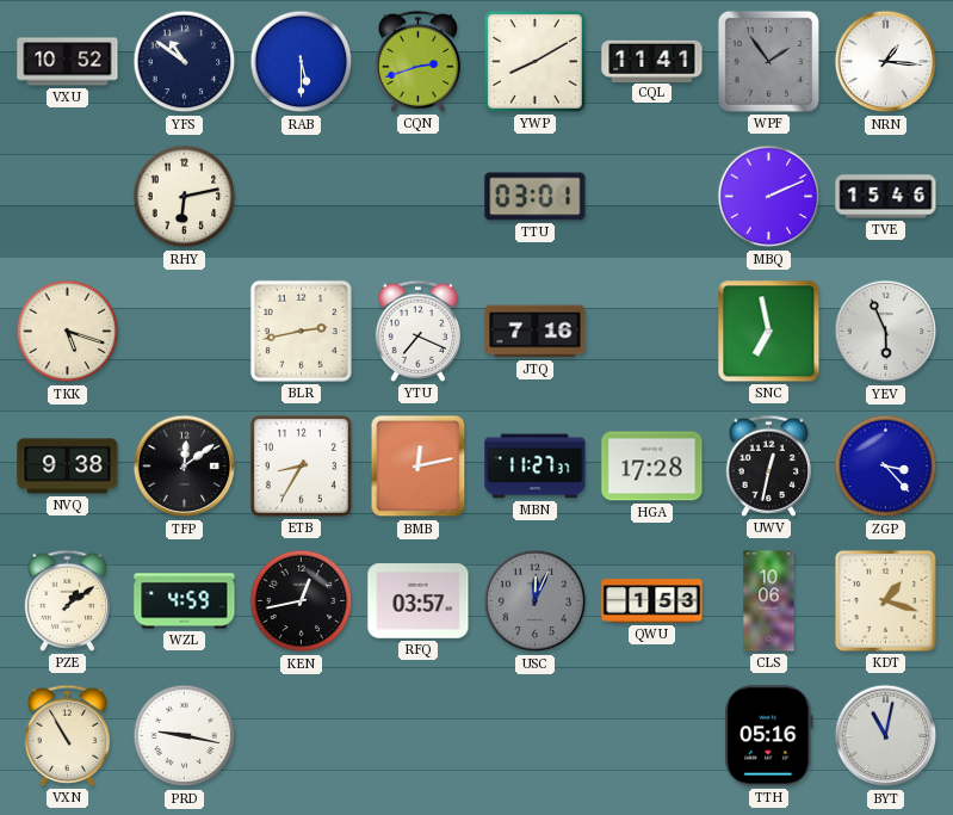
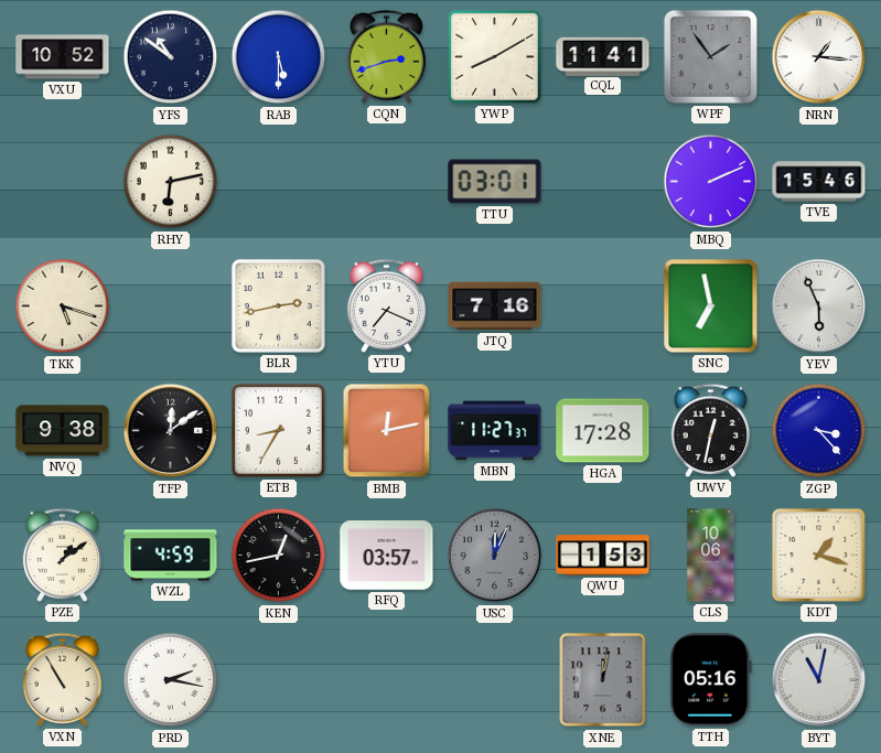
PRD: 9:17 -> 2:17
XNE: none -> 12:02
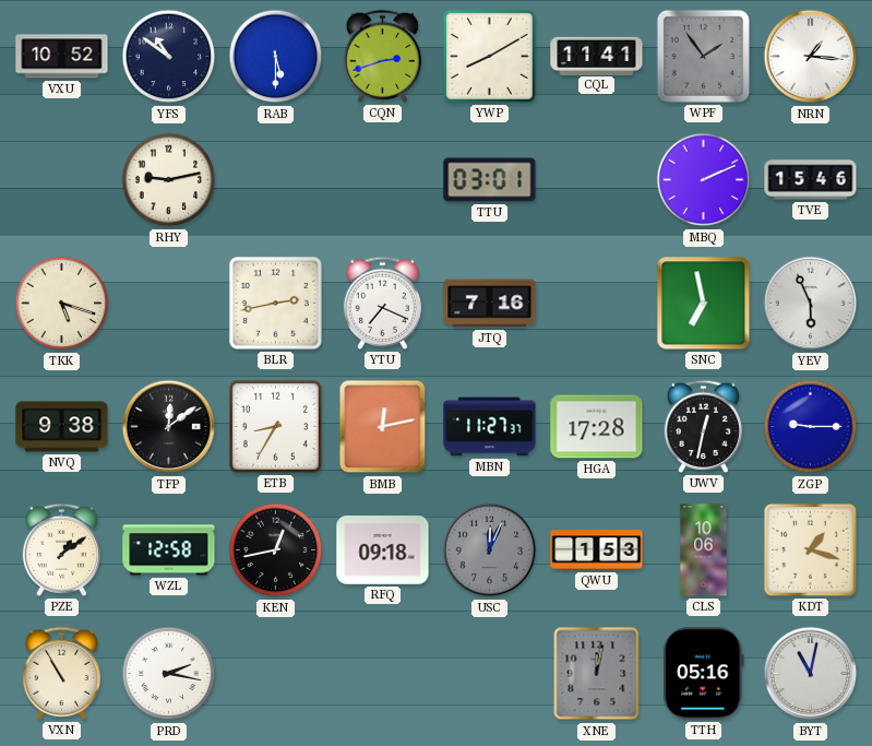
RHY: 6:13 -> 9:13
ZGP: 3:23 -> 9:15
WZL: 4:59 -> 12:58
RFQ: 03:57 -> 09:18
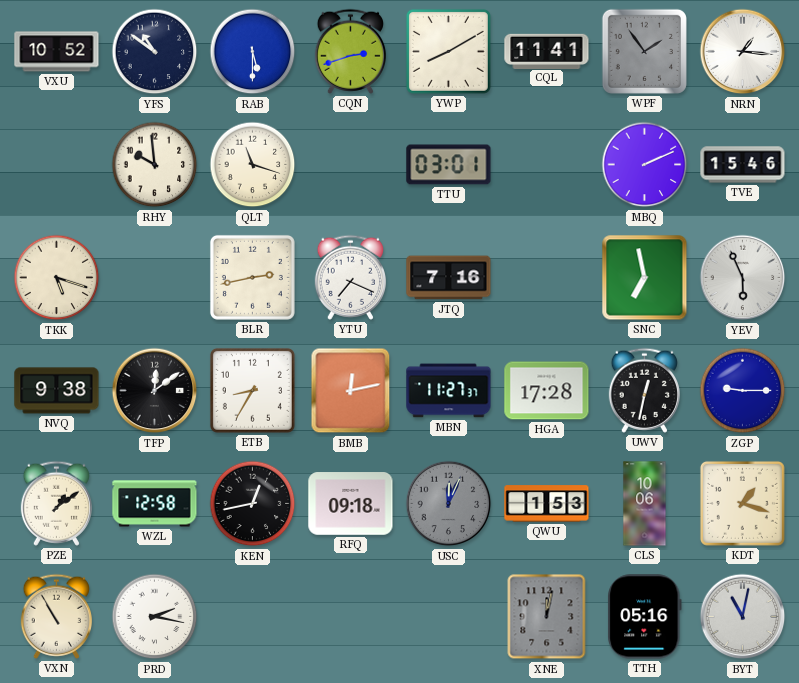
RHY: 9:13 -> 9:59
QLT: none -> 11:18
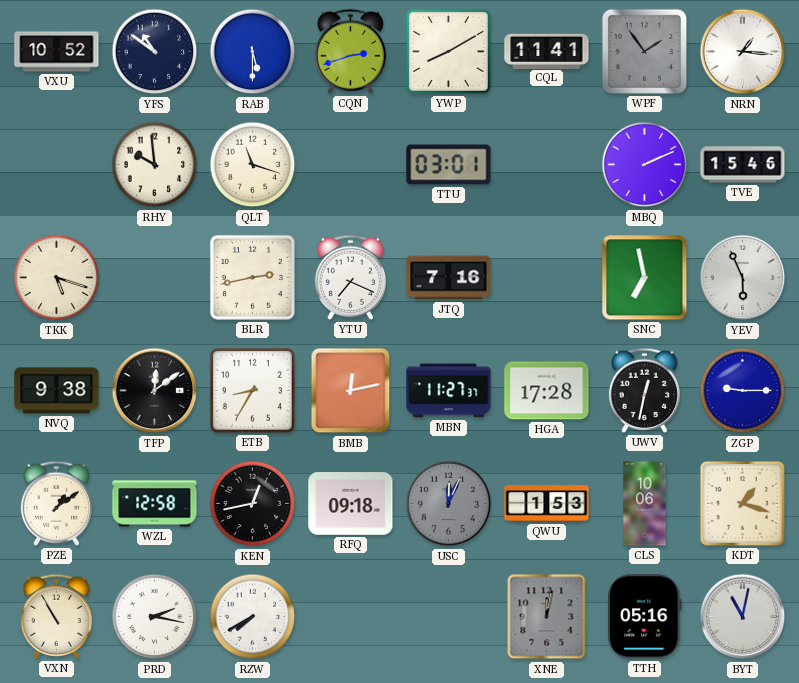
RZW: none -> 7:40
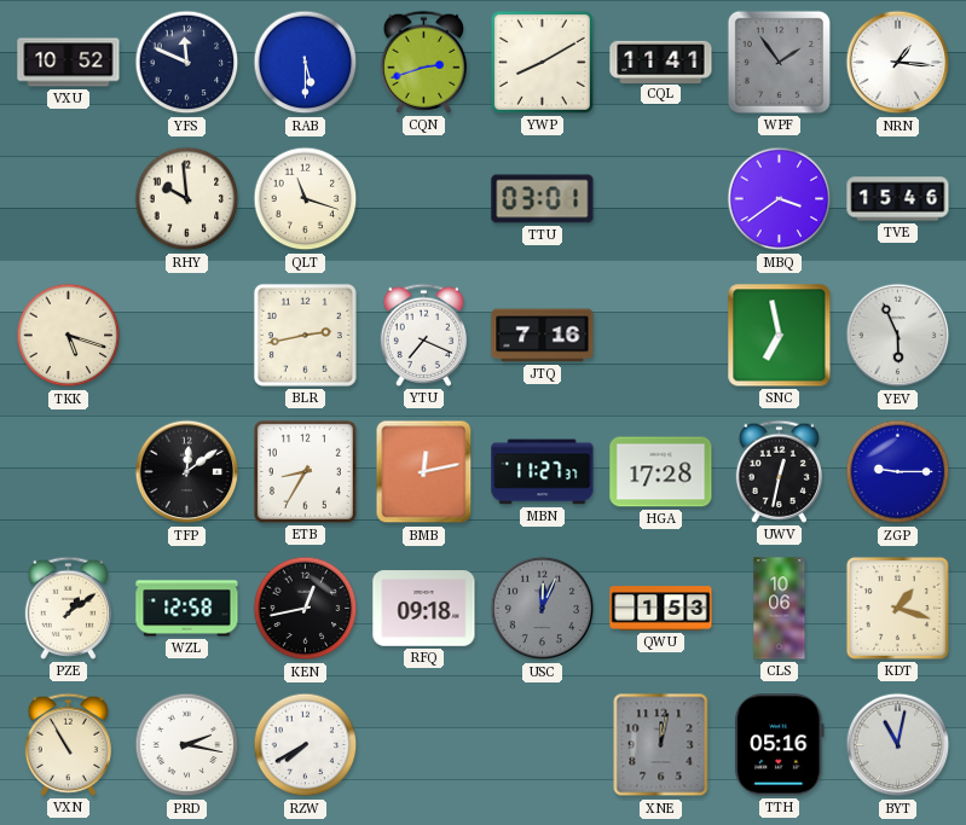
YFS: 10:51 -> 11:49
MBQ: 2:11 -> 3:39
NVQ: 9:38 -> none
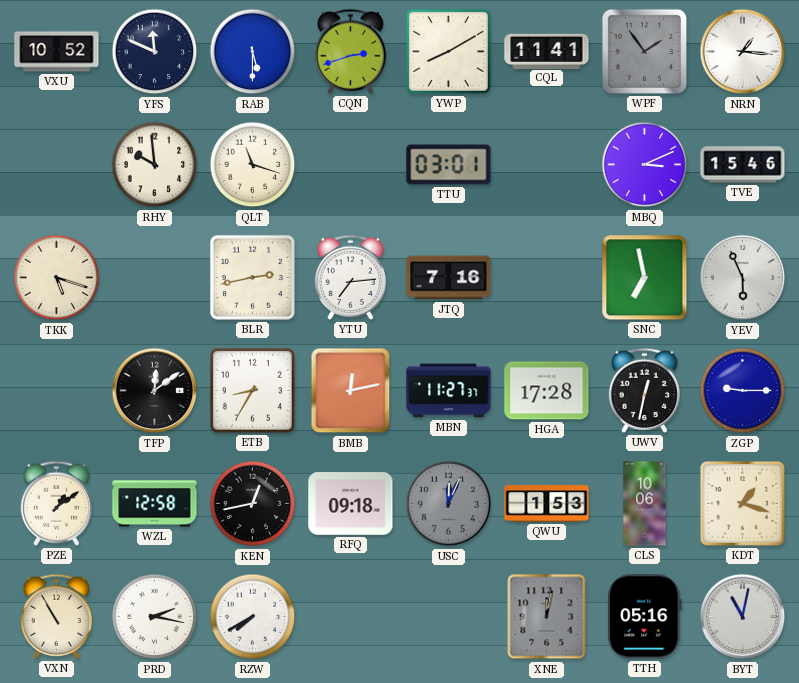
MBQ: 3:39 -> 3:11
YTU: 7:19 -> 7:14
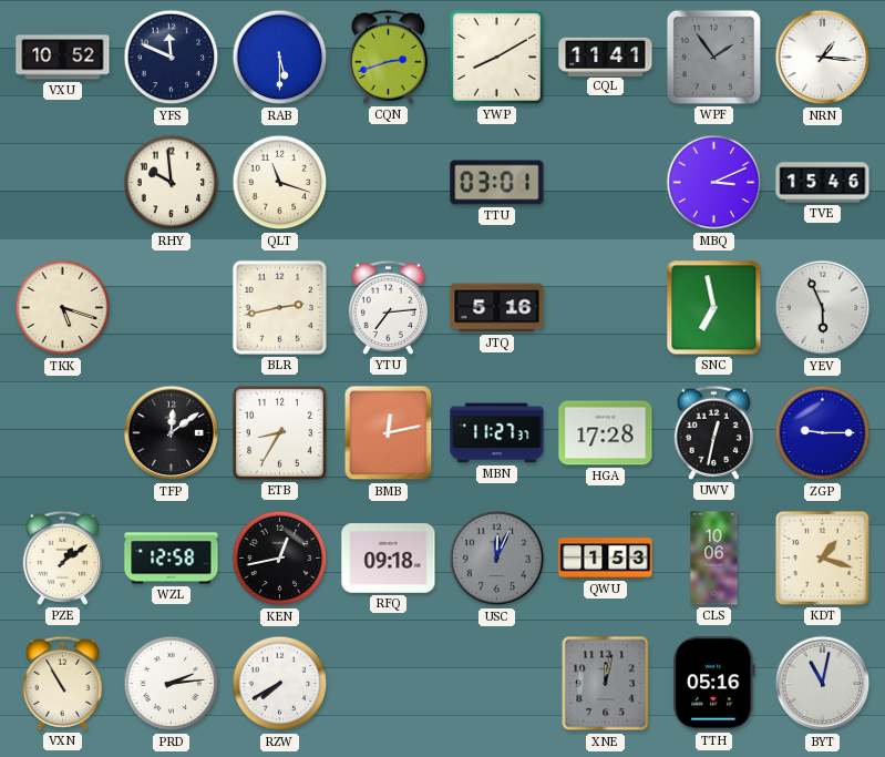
JTQ: 7:16 -> 5:16
PRD: 2:17 -> 2:14
